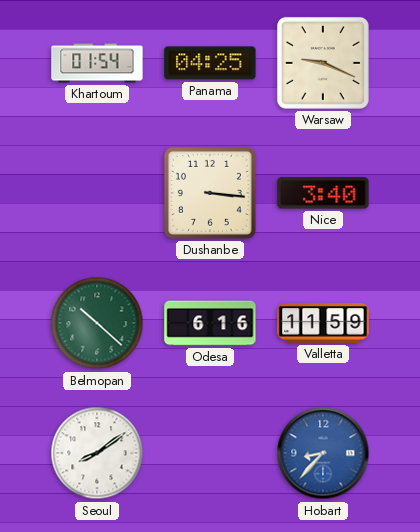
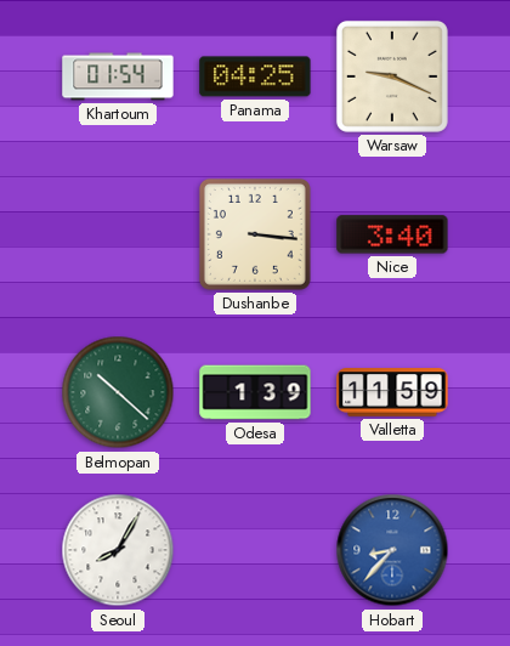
Odesa: 6:16 -> 1:39
Seoul: 8:09 -> 8:05
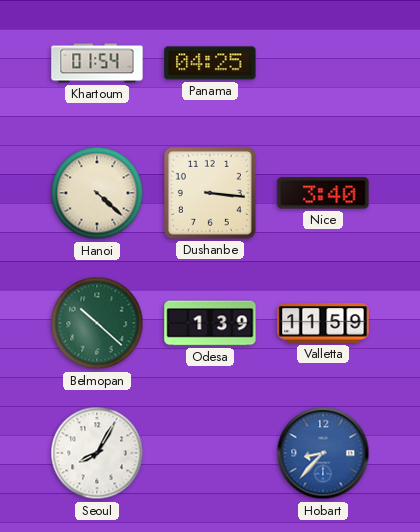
Warsaw: 9:19 -> none
Hanoi: none -> 4:22
